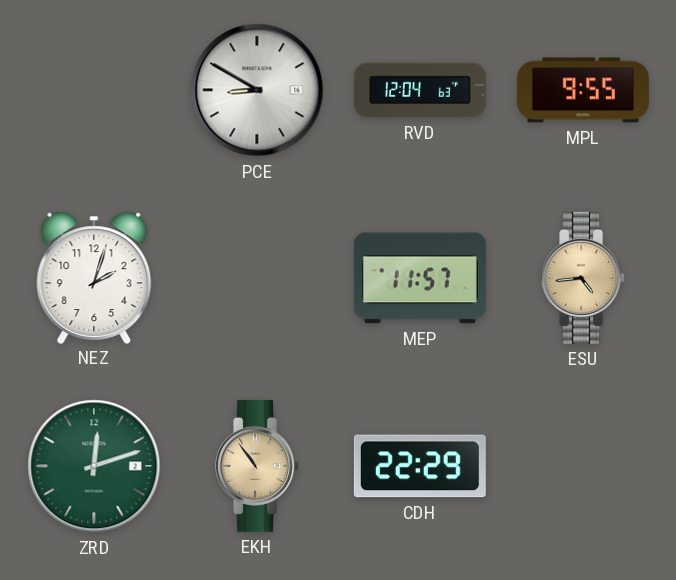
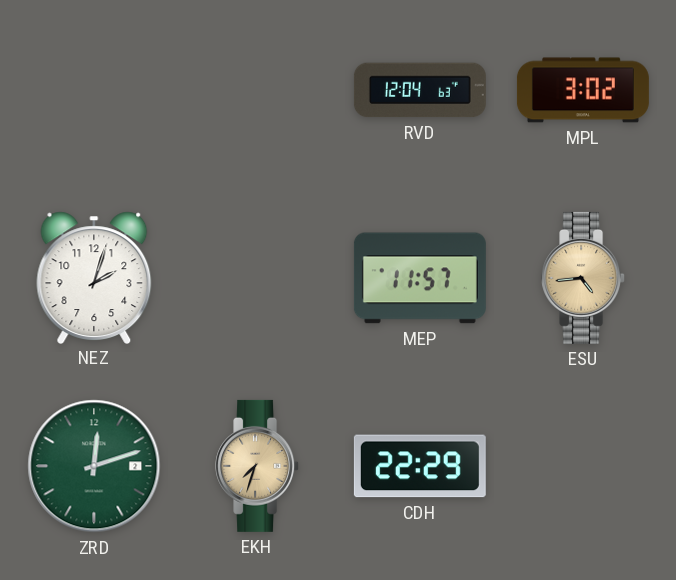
PCE: 8:50 -> none
MPL: 9:55 -> 3:02
EKH: 10:54 -> 7:33
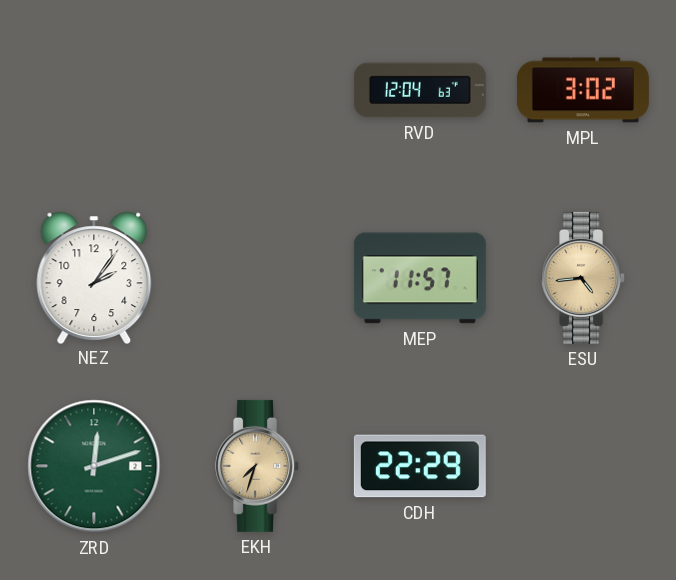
NEZ: 2:03 -> 2:06
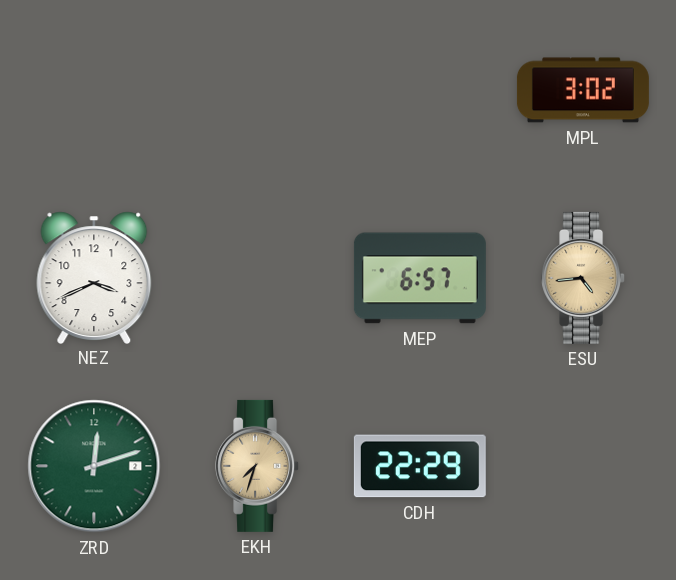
RVD: 12:04 -> none
NEZ: 2:06 -> 3:41
MEP: 11:57 -> 6:57
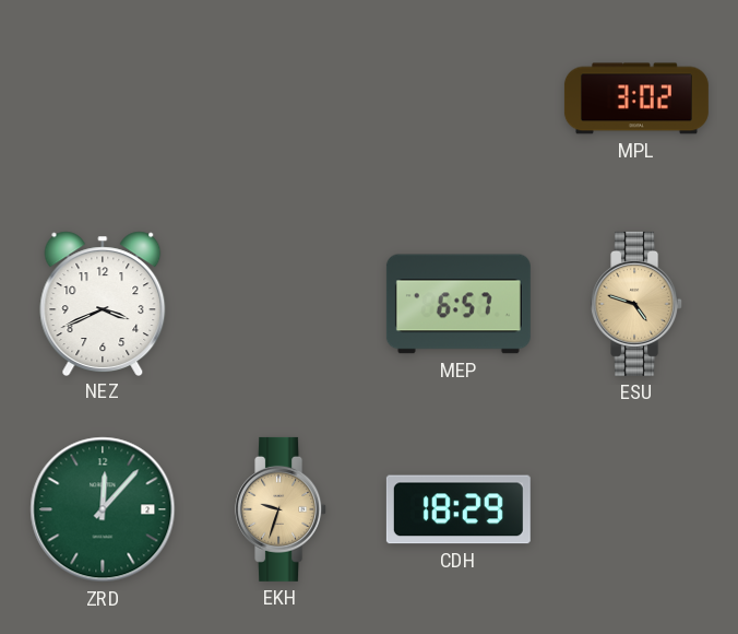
ESU: 4:44 -> 4:48
ZRD: 12:12 -> 12:07
EKH: 7:33 -> 9:33
CDH: 22:29 -> 18:29
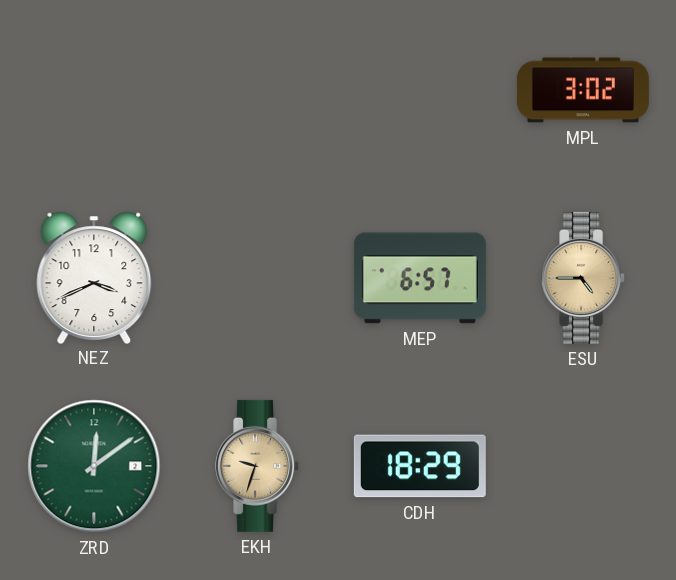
ESU: 4:48 -> 4:45
ZRD: 12:07 -> 12:09
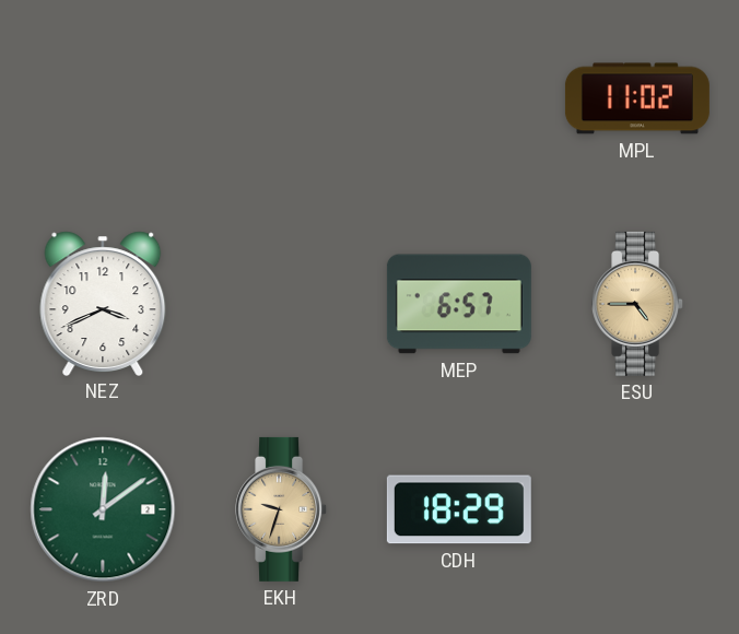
MPL: 3:02 -> 11:02
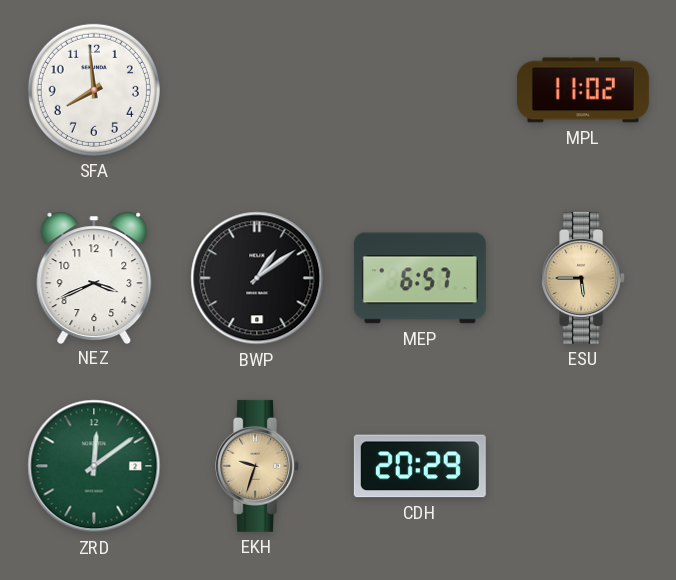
SFA: none -> 7:59
BWP: none -> 1:09
ESU: 4:45 -> 5:45
CDH: 18:29 -> 20:29
